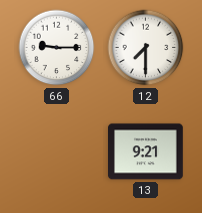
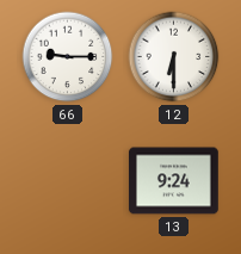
12: 7:30 -> 6:30
13: 9:21 -> 9:24
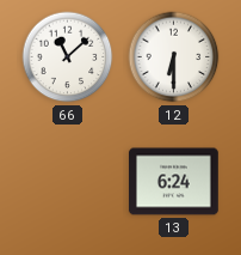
66: 9:15 -> 11:08
13: 9:24 -> 6:24
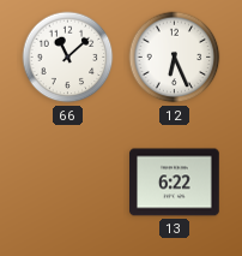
12: 6:30 -> 6:26
13: 6:24 -> 6:22
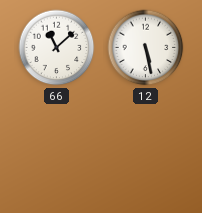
12: 6:26 -> 5:28
13: 6:22 -> none
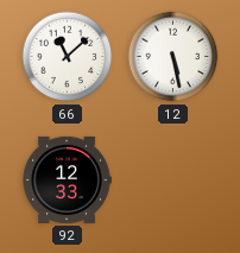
92: none -> 12:33
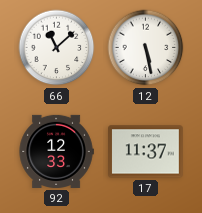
17: none -> 11:37
